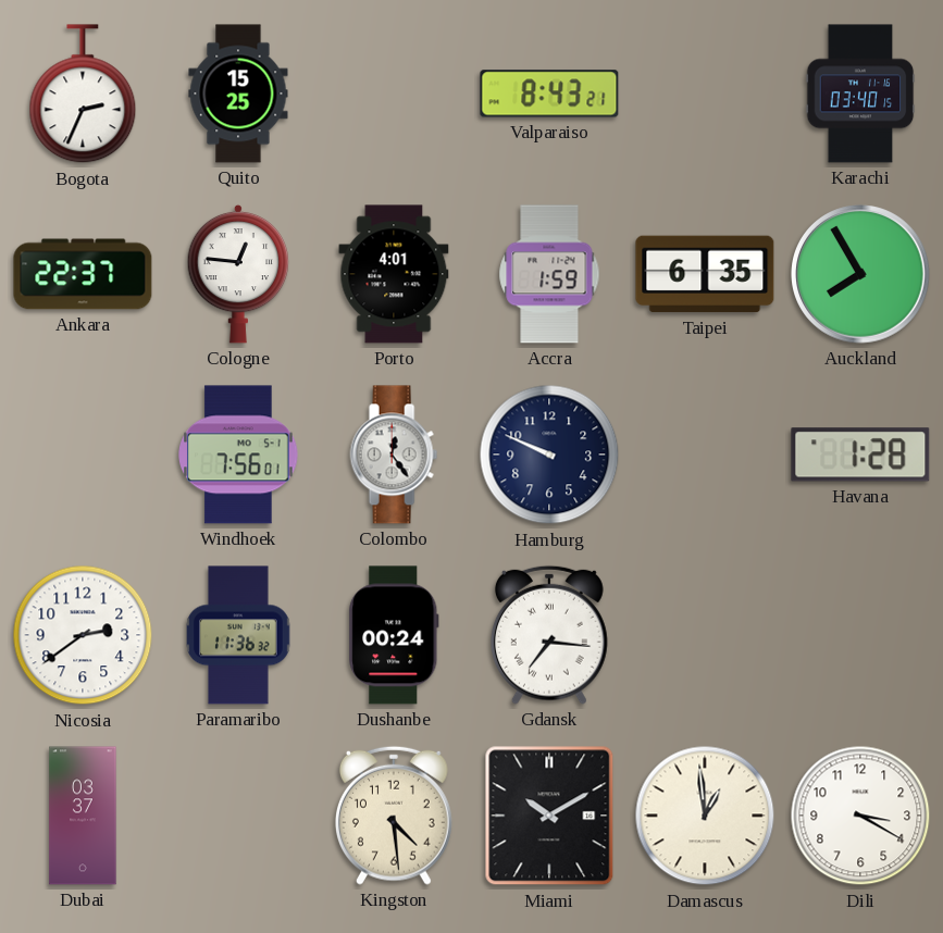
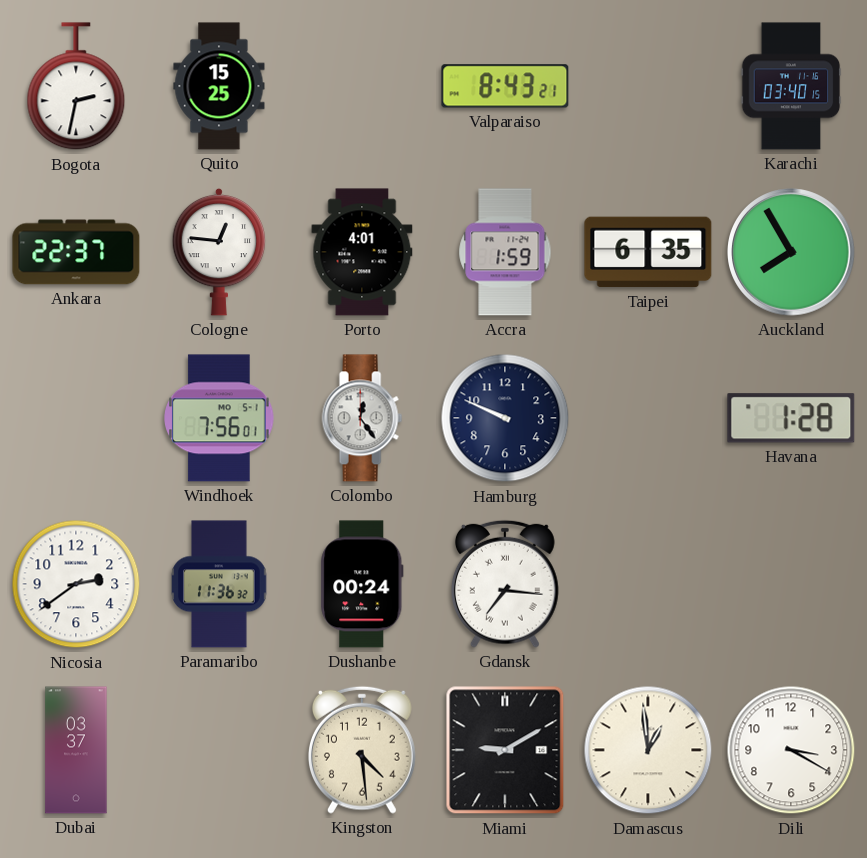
Bogota: 2:34 -> 2:32
Miami: 10:10 -> 9:10
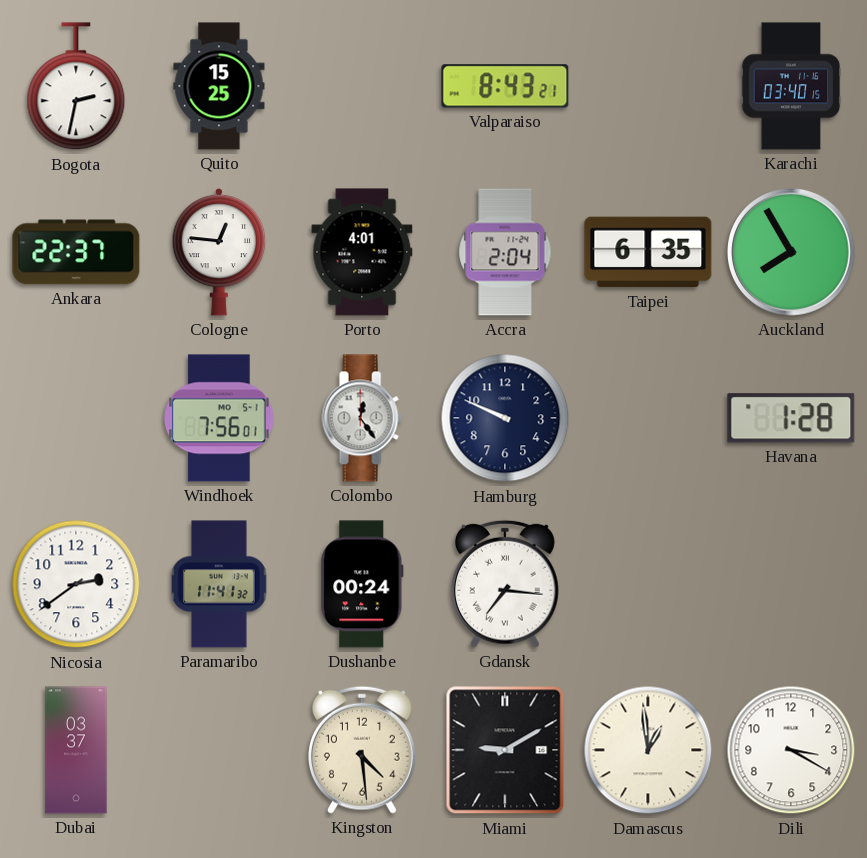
Accra: 1:59 -> 2:04
Paramaribo: 11:36 -> 11:41
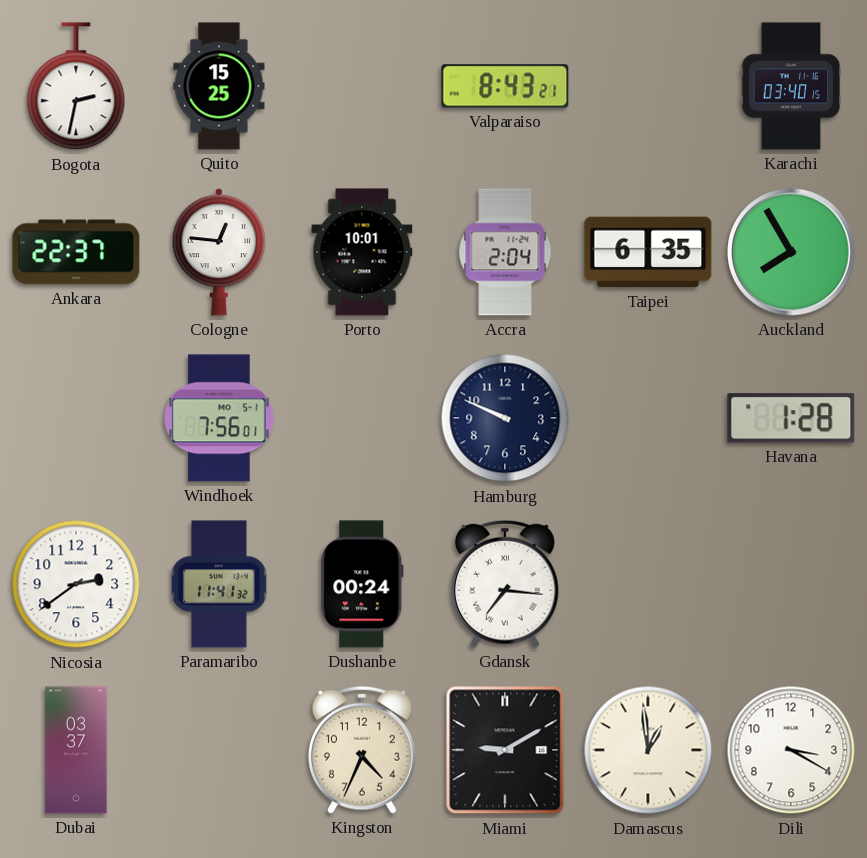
Porto: 4:01 -> 10:01
Colombo: 12:24 -> none
Kingston: 4:29 -> 4:34
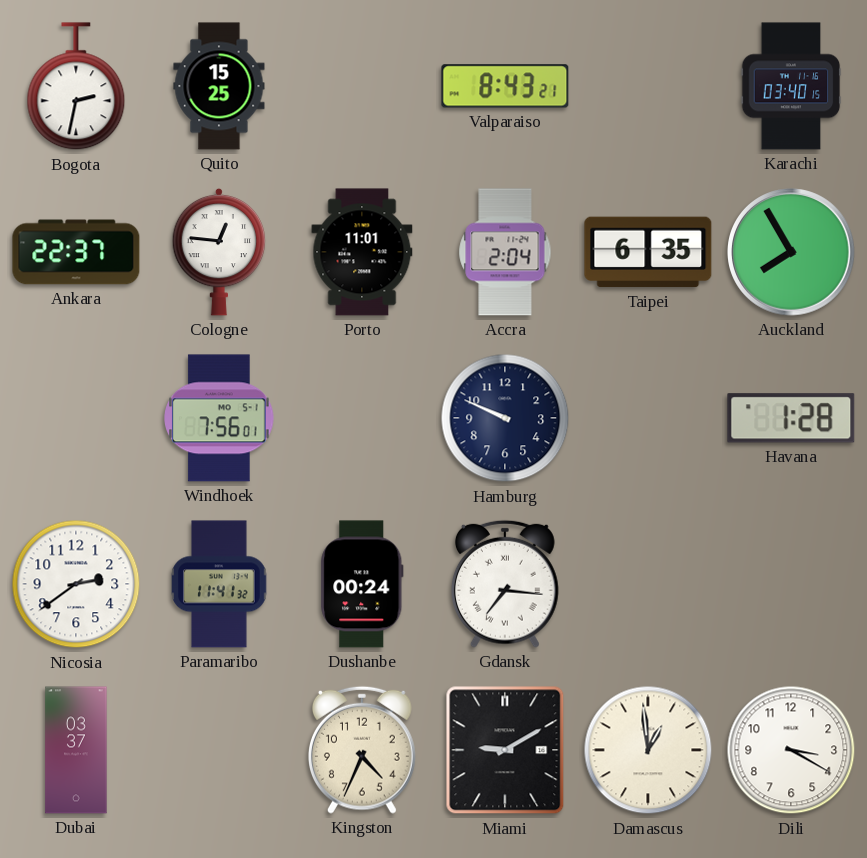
Porto: 10:01 -> 11:01
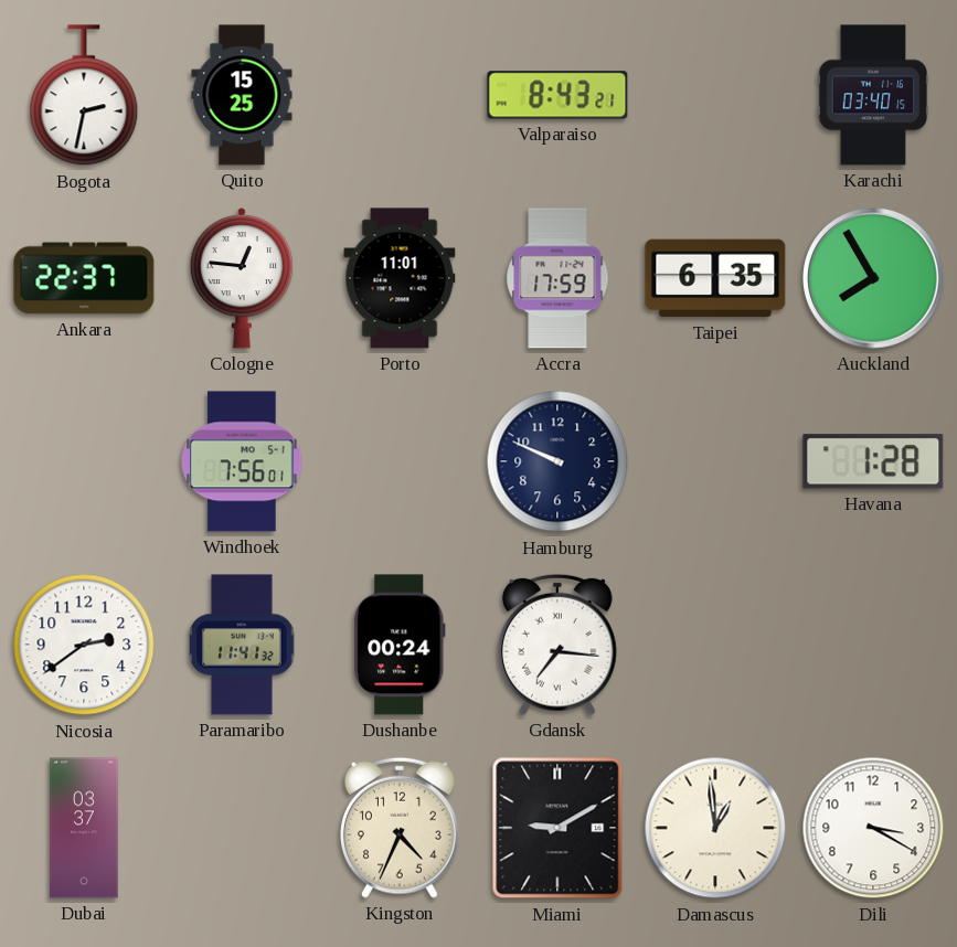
Accra: 2:04 -> 17:59
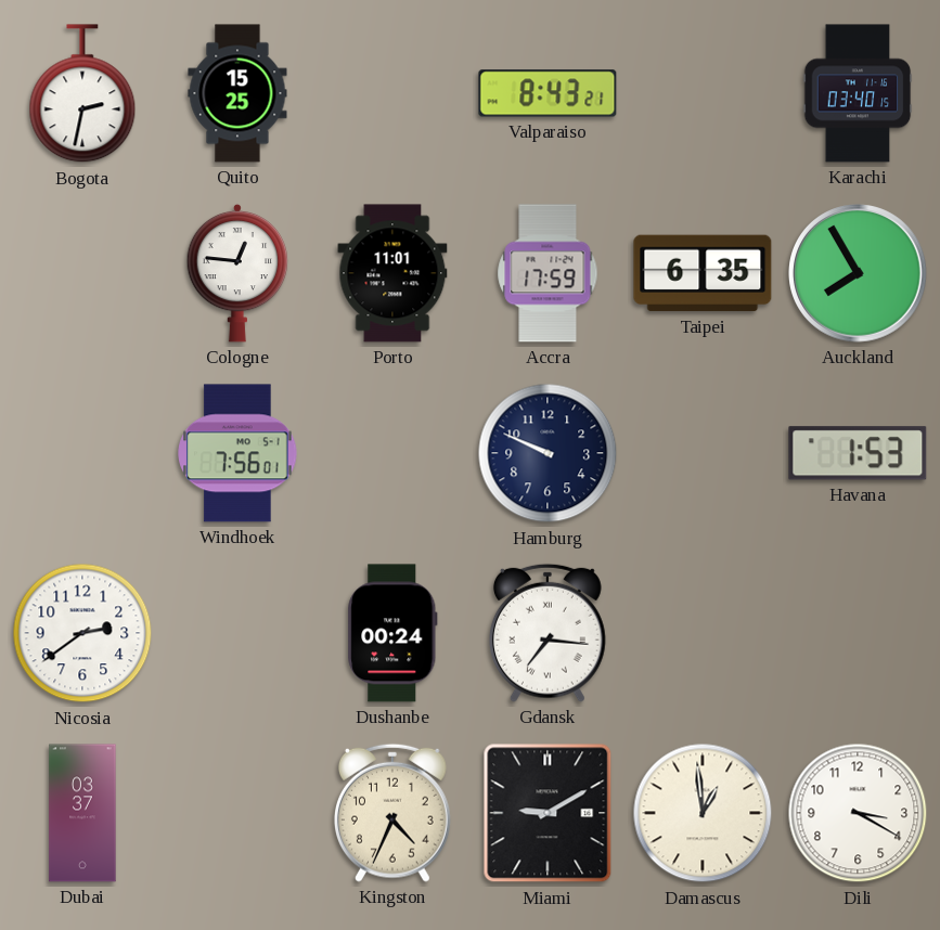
Ankara: 22:37 -> none
Havana: 1:28 -> 1:53
Paramaribo: 11:41 -> none
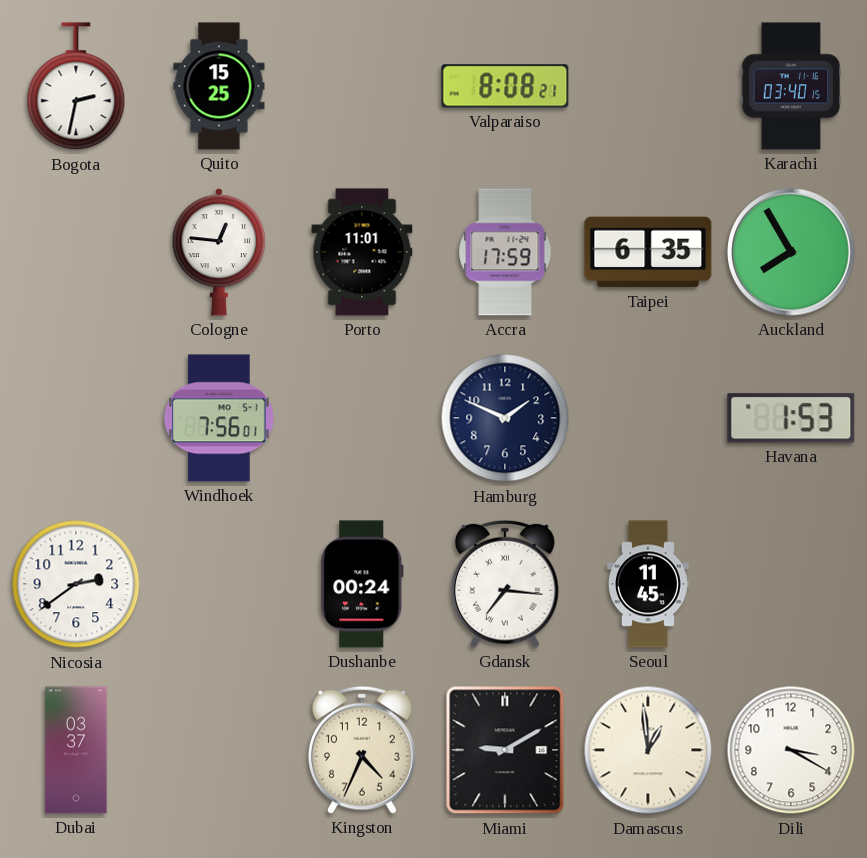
Valparaiso: 8:43 -> 8:08
Hamburg: 9:49 -> 1:49
Seoul: none -> 11:45
